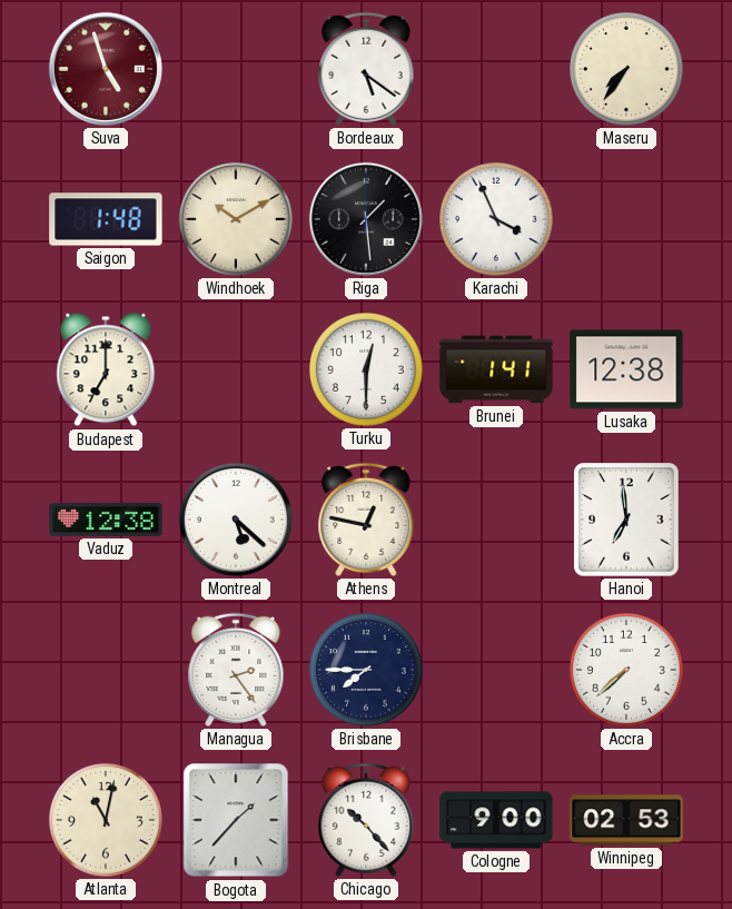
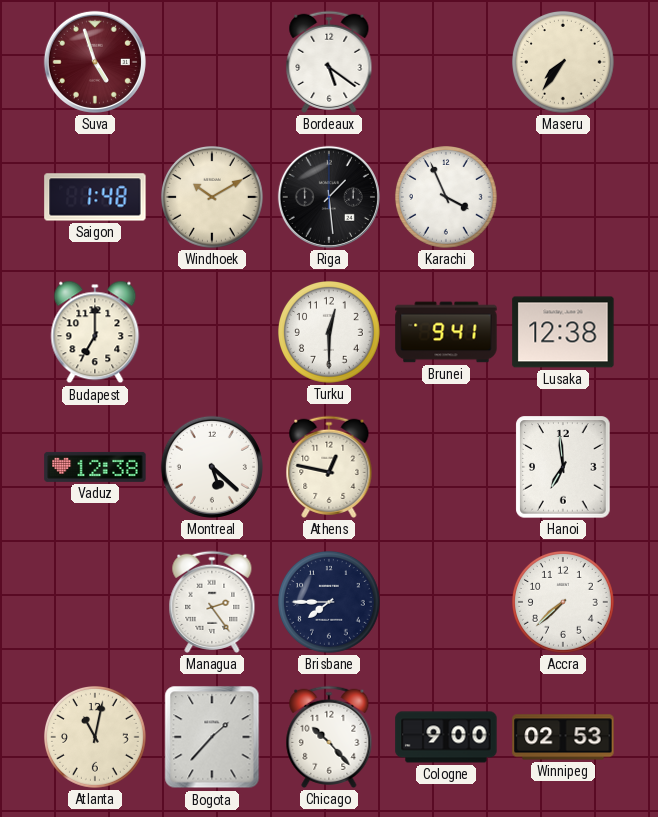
Brunei: 1:41 -> 9:41
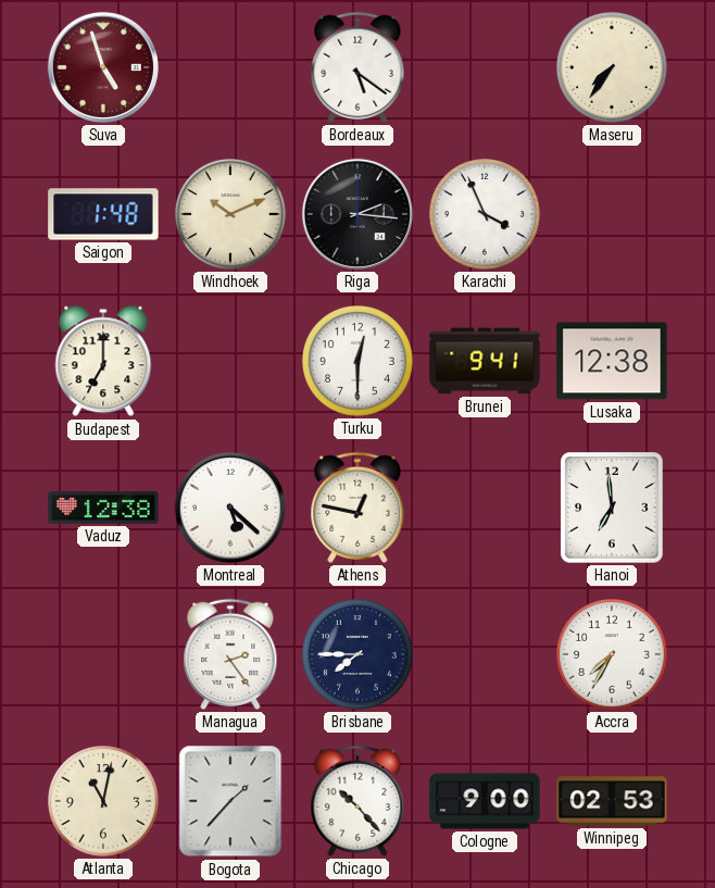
Windhoek: 10:10 -> 10:11
Riga: 1:29 -> 2:16
Accra: 7:38 -> 7:35
